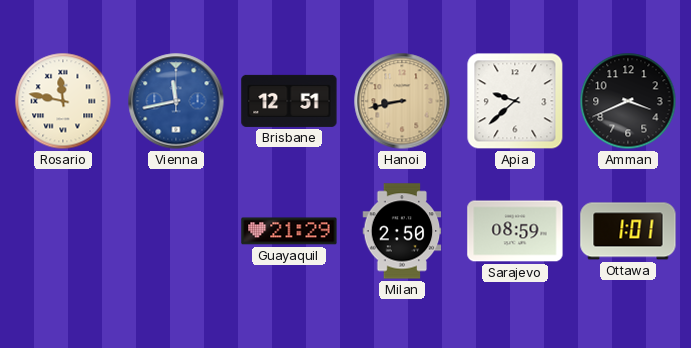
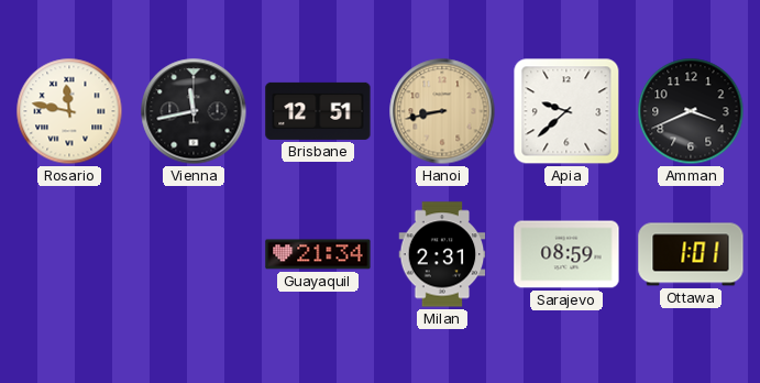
Vienna dial: blue -> black
Guayaquil: 21:29 -> 21:34
Milan: 2:50 -> 2:31
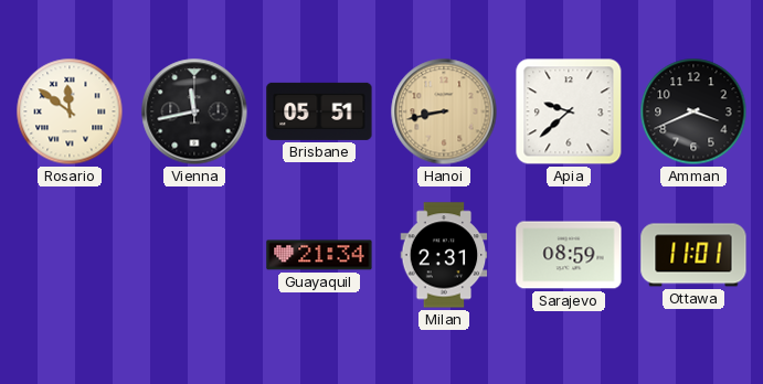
Rosario: 11:47 -> 11:51
Brisbane: 12:51 -> 05:51
Ottawa: 1:01 -> 11:01
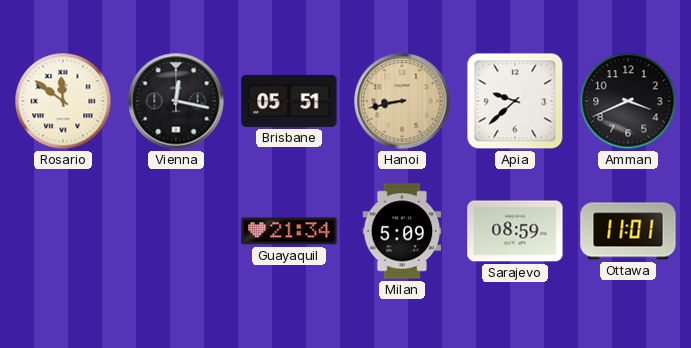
Vienna: 11:43 -> 12:17
Milan: 2:31 -> 5:09
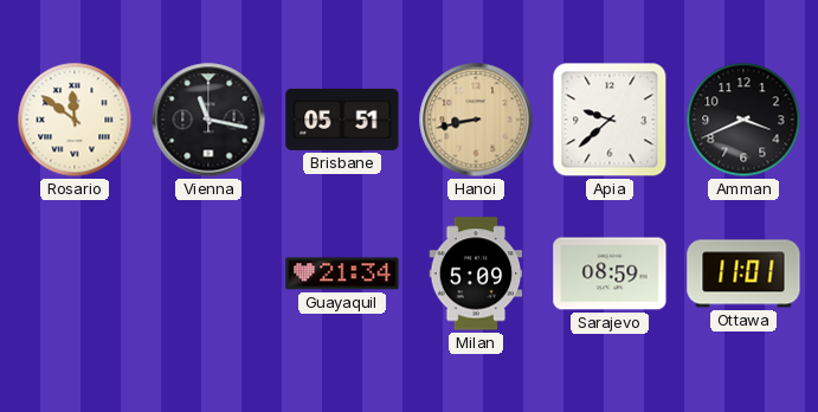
Vienna: 12:17 -> 11:17
